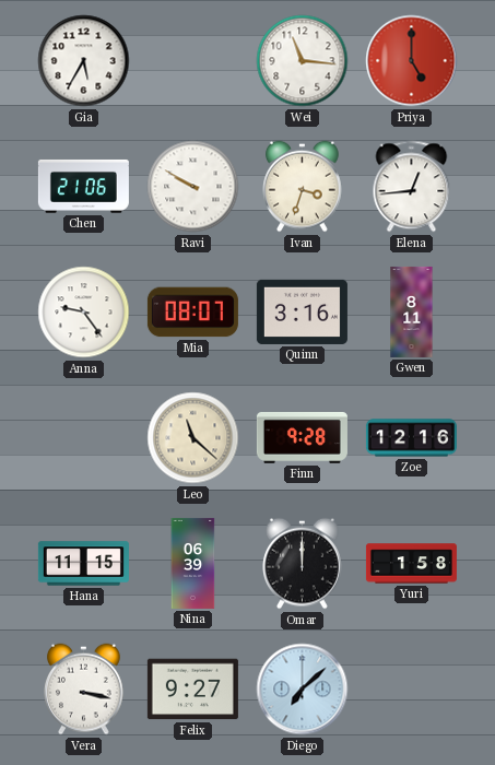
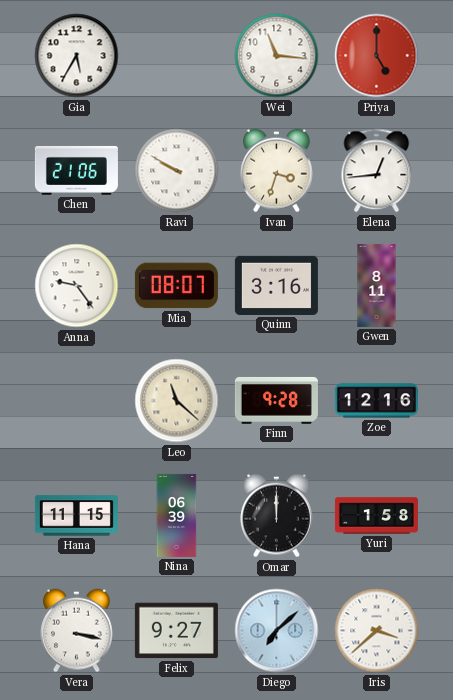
Iris: none -> 3:38
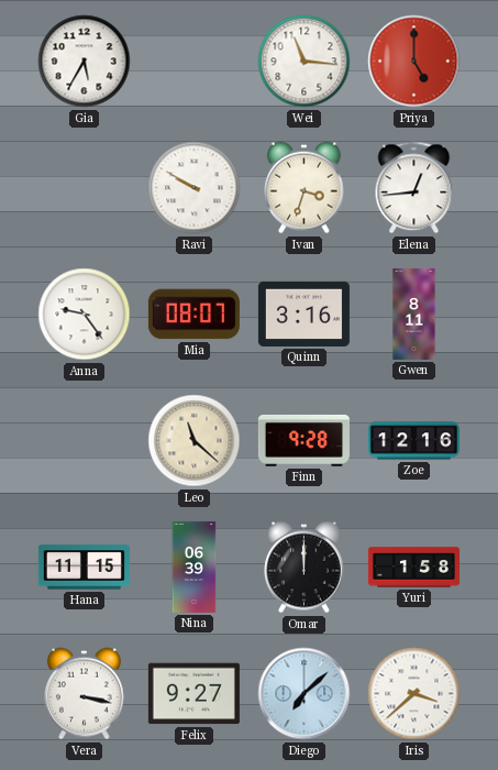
Chen: 21:06 -> none
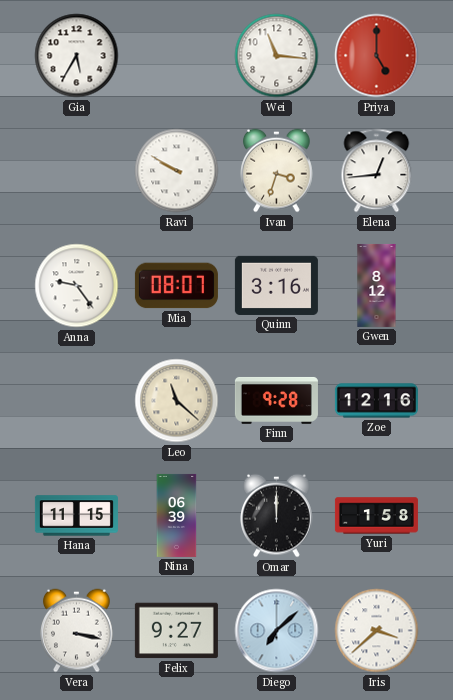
Gwen: 8:11 -> 8:12
